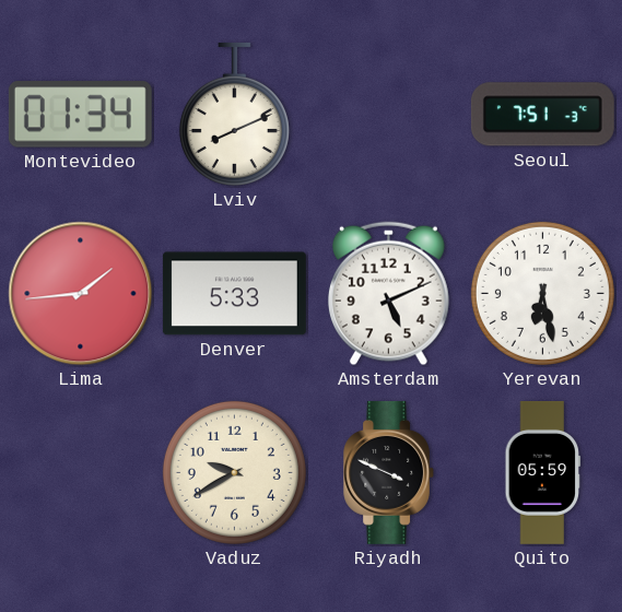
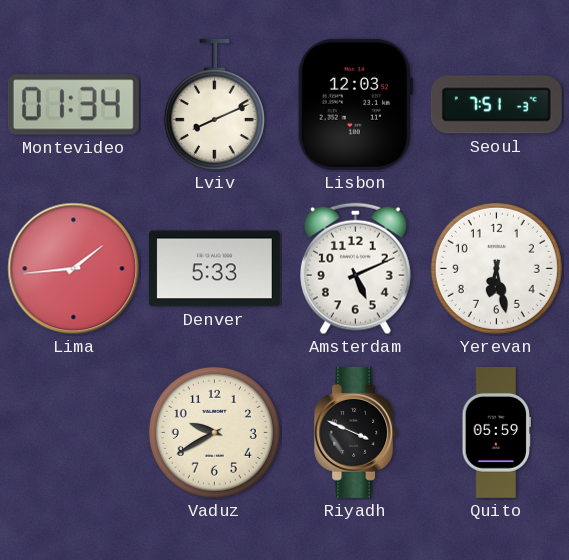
Lisbon: none -> 12:03
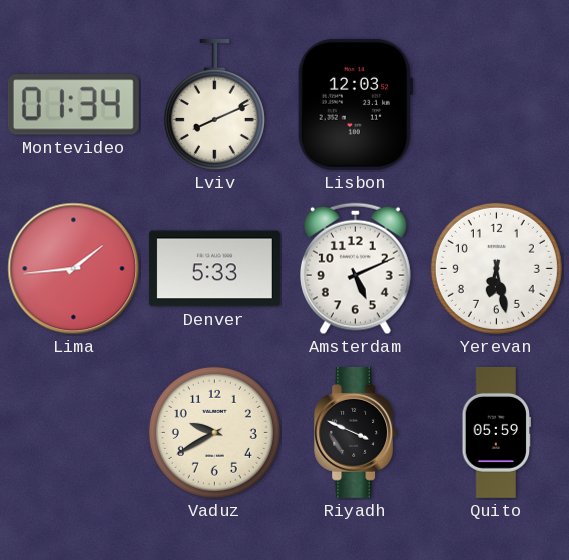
Seoul: 7:51 -> none
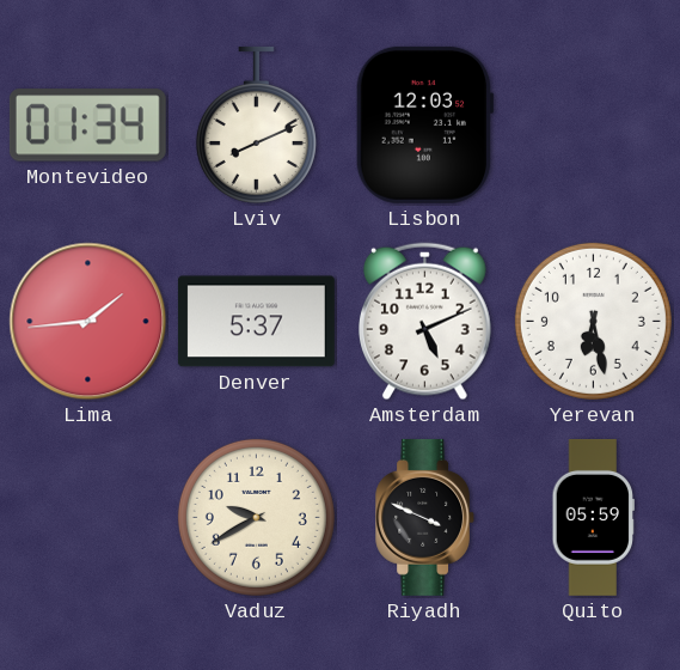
Denver: 5:33 -> 5:37
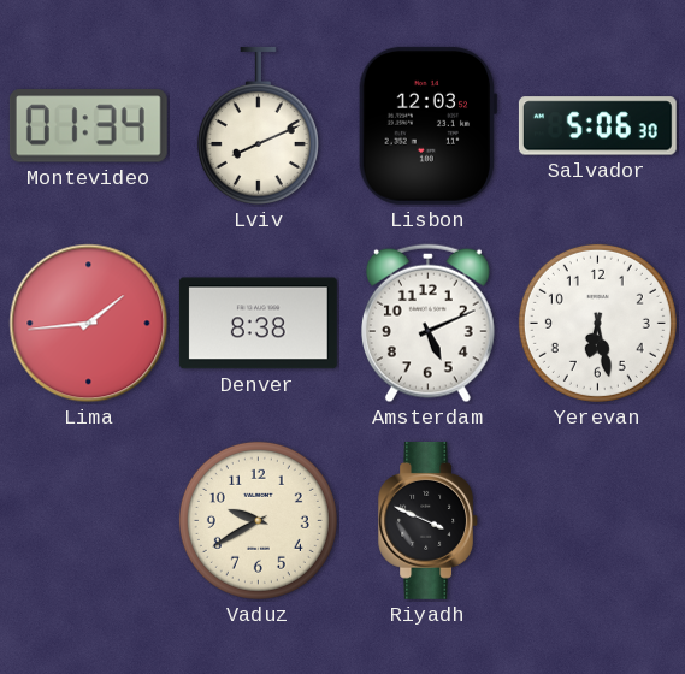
Salvador: none -> 5:06
Denver: 5:37 -> 8:38
Quito: 05:59 -> none
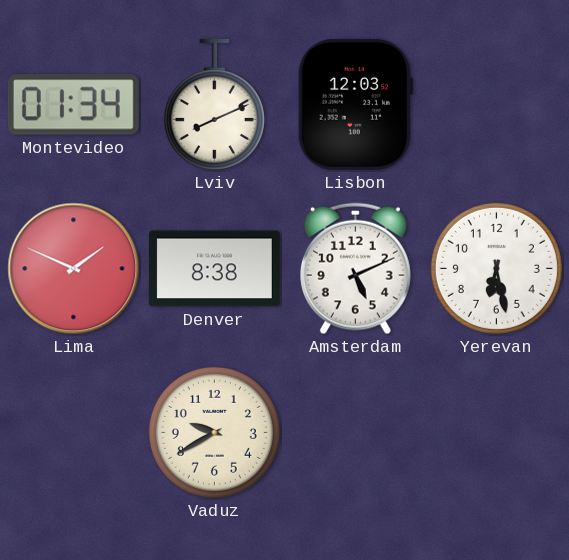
Salvador: 5:06 -> none
Lima: 1:44 -> 1:49
Riyadh: 3:49 -> none
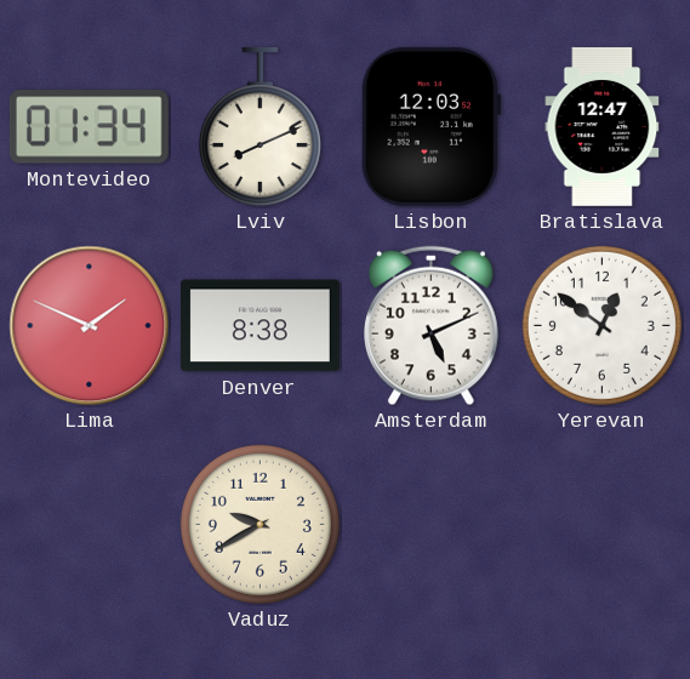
Bratislava: none -> 12:47
Yerevan: 6:28 -> 12:51
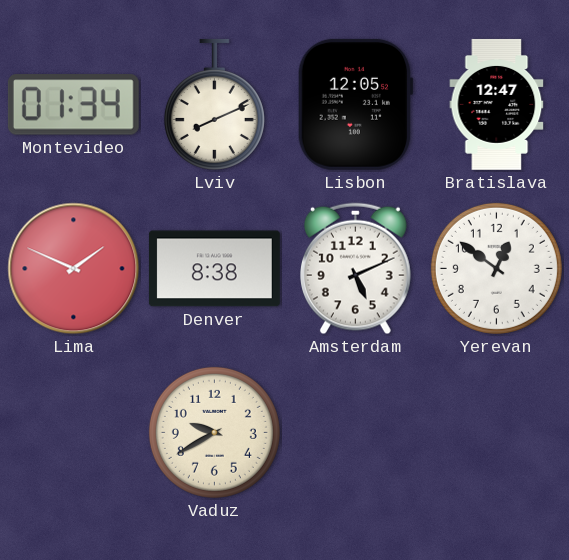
Lisbon: 12:03 -> 12:05
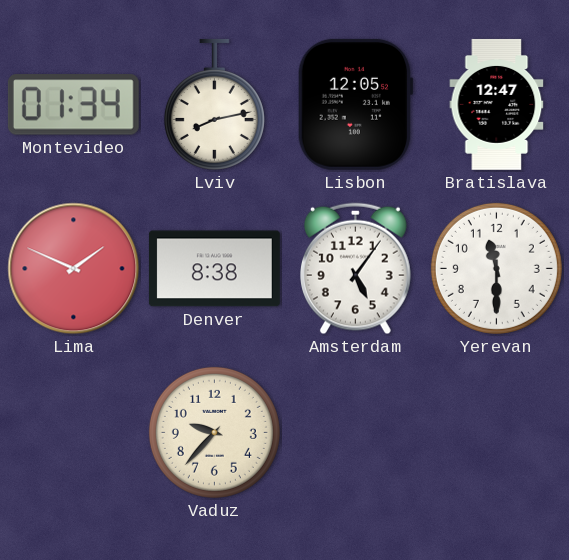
Lviv: 8:11 -> 8:13
Amsterdam: 5:11 -> 5:06
Yerevan: 12:51 -> 11:30
Vaduz: 9:40 -> 9:37
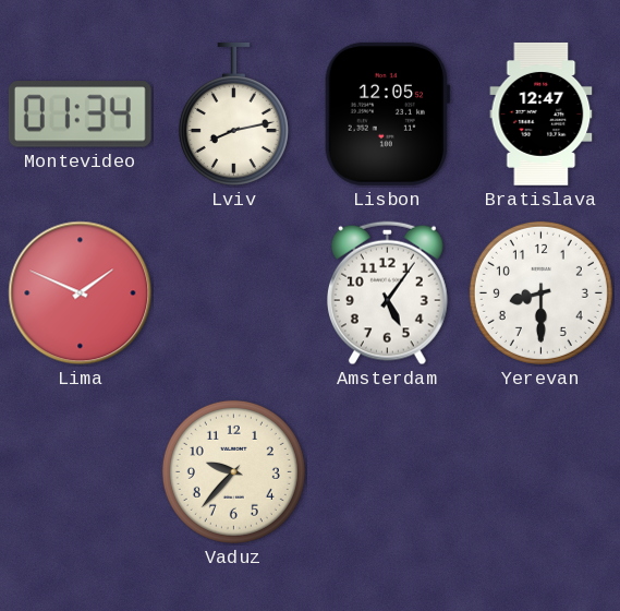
Denver: 8:38 -> none
Yerevan: 11:30 -> 8:30
